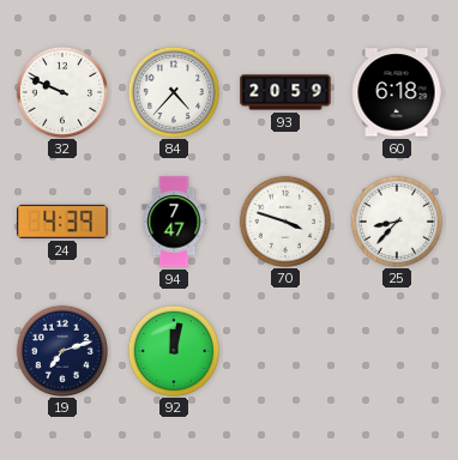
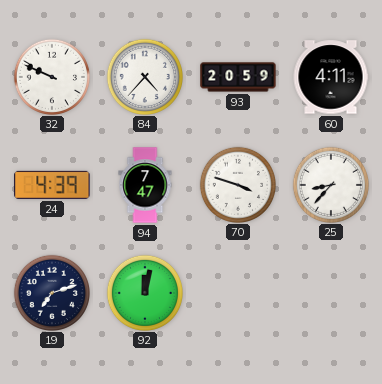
60: 6:18 -> 4:11
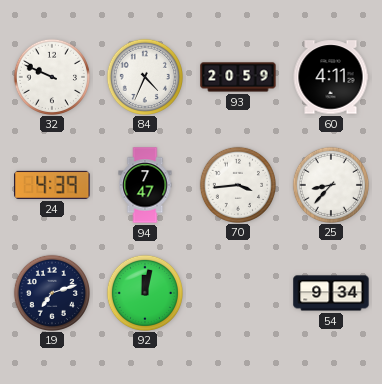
84: 4:37 -> 4:34
70: 3:48 -> 3:44
54: none -> 9:34
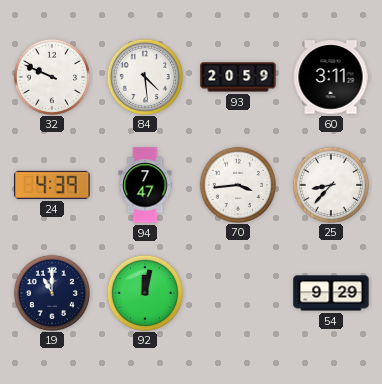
84: 4:34 -> 4:29
60: 4:11 -> 3:11
19: 7:12 -> 11:00
54: 9:34 -> 9:29
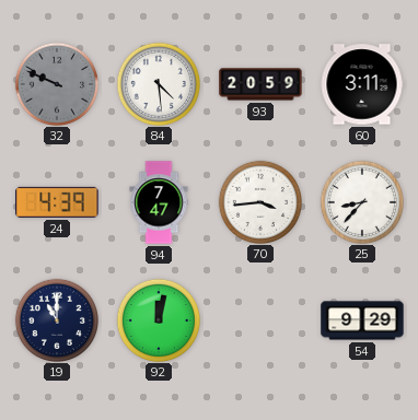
32 dial: white -> grey
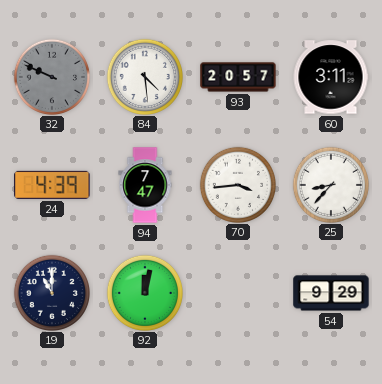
93: 20:59 -> 20:57
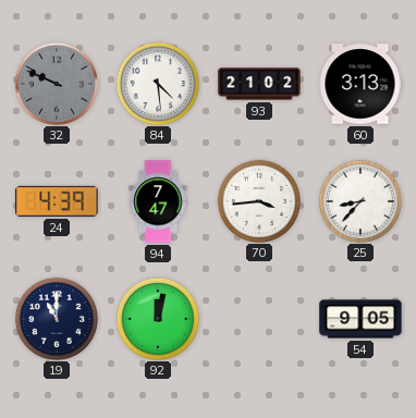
93: 20:57 -> 21:02
60: 3:11 -> 3:13
54: 9:29 -> 9:05
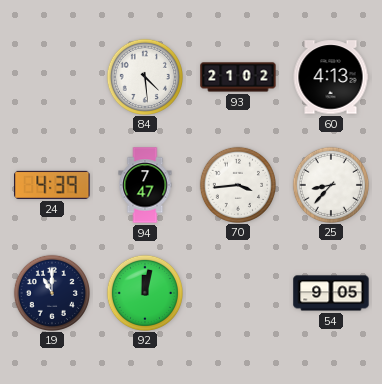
32: 9:49 -> none
60: 3:13 -> 4:13
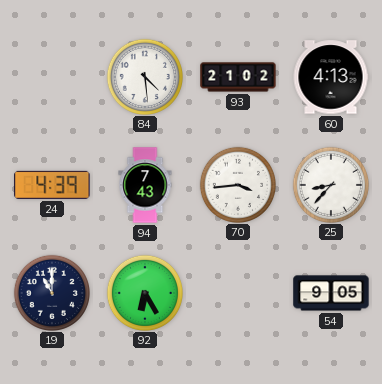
94: 7:47 -> 7:43
92: 12:02 -> 6:25
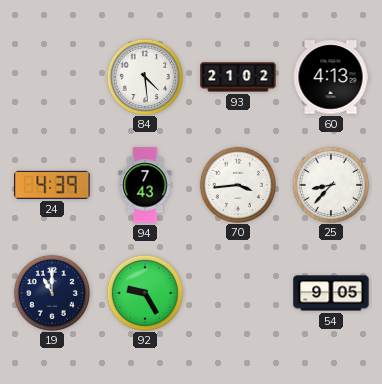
92: 6:25 -> 9:25
